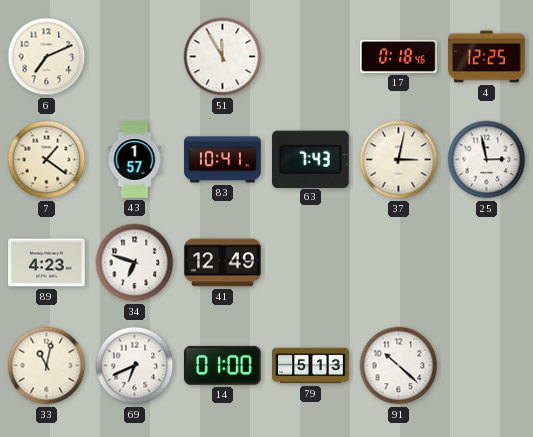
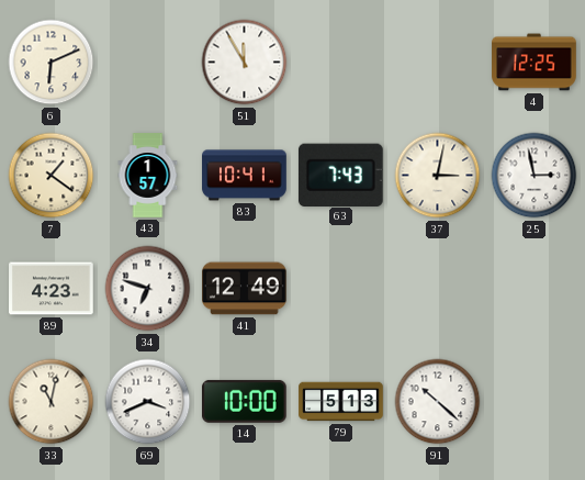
6: 7:11 -> 6:11
17: 0:18 -> none
69: 6:41 -> 3:41
14: 01:00 -> 10:00
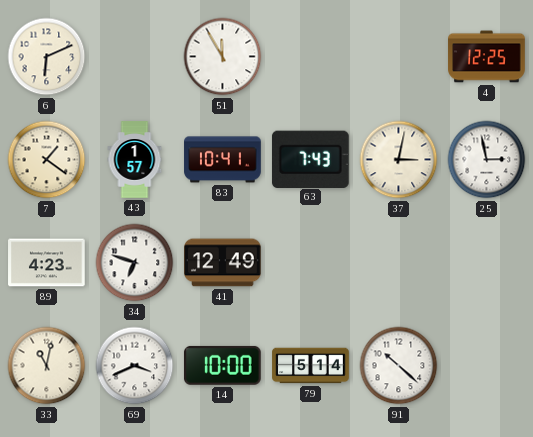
79: 5:13 -> 5:14
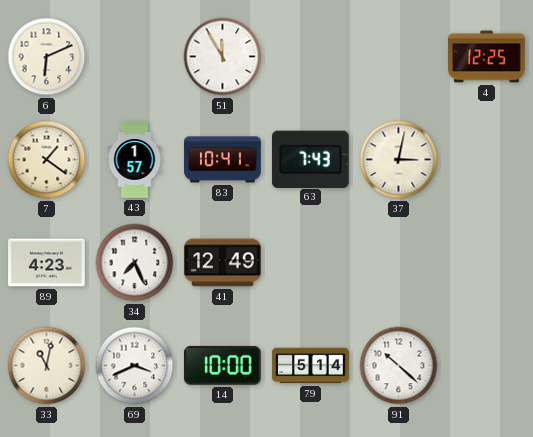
25: 2:58 -> none
34: 6:48 -> 7:26
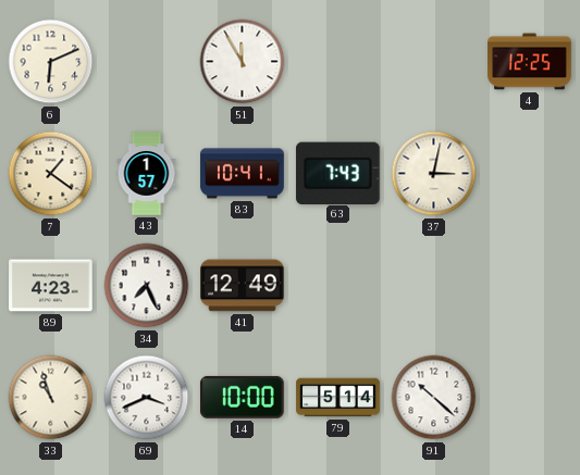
33: 11:02 -> 10:57
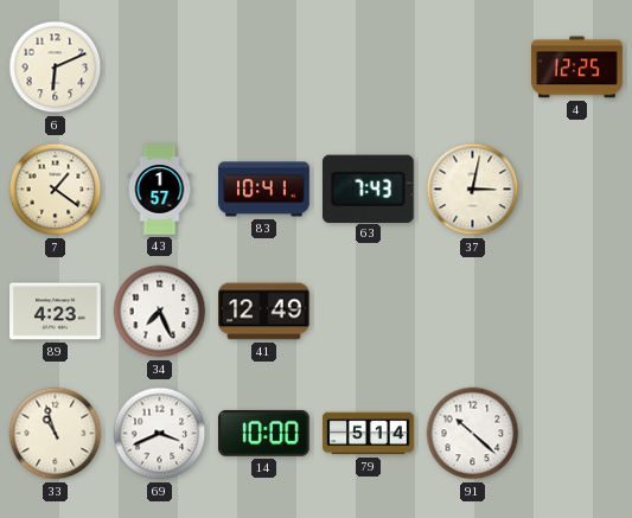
51: 11:55 -> none
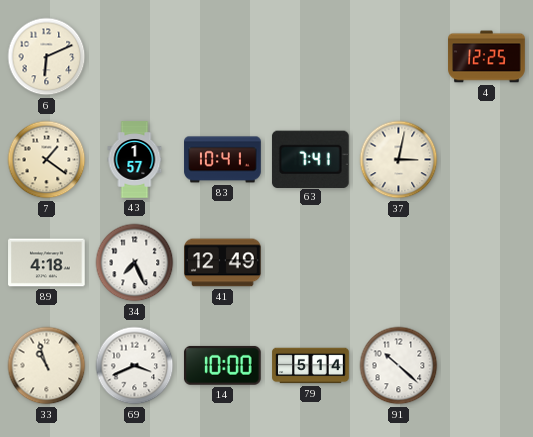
63: 7:43 -> 7:41
89: 4:23 -> 4:18
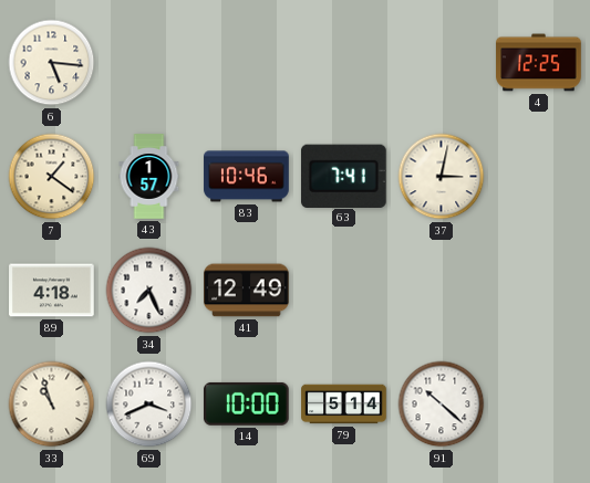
6: 6:11 -> 5:16
83: 10:41 -> 10:46
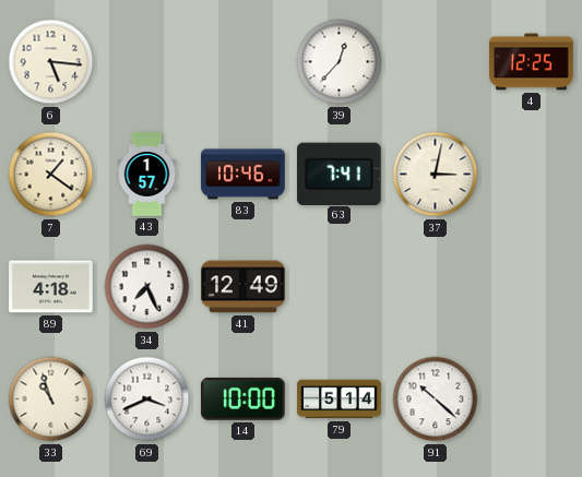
39: none -> 12:37
